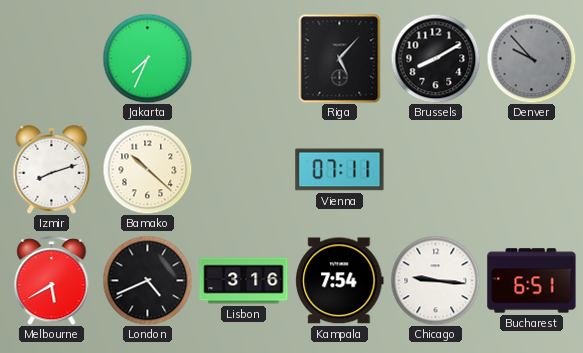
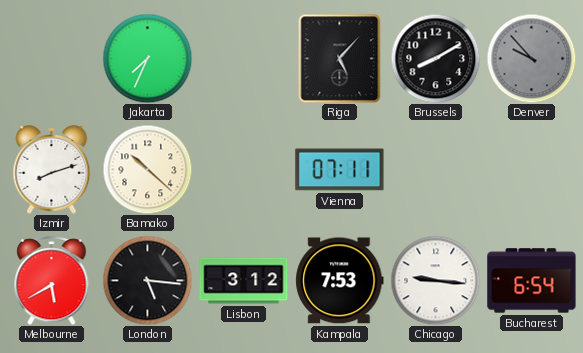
London: 4:41 -> 5:16
Lisbon: 3:16 -> 3:12
Kampala: 7:54 -> 7:53
Bucharest: 6:51 -> 6:54
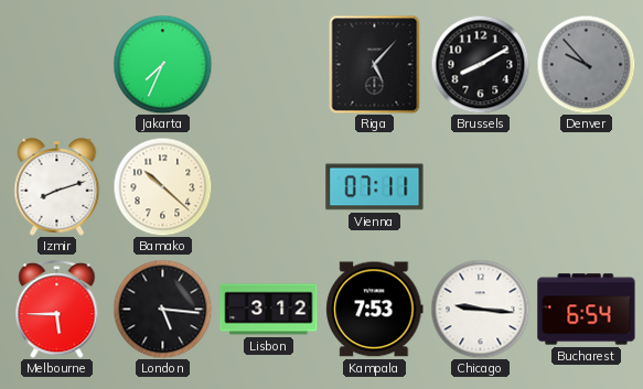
Melbourne: 5:40 -> 5:45
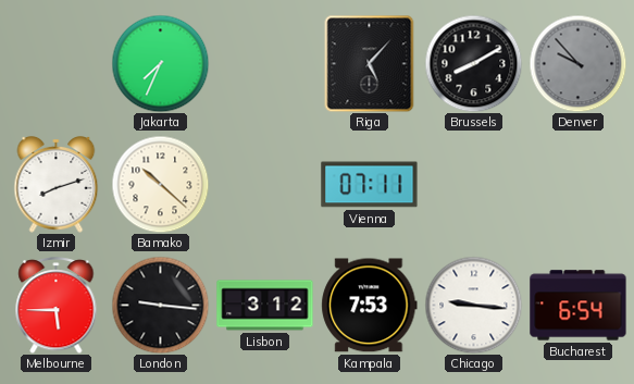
London: 5:16 -> 9:16
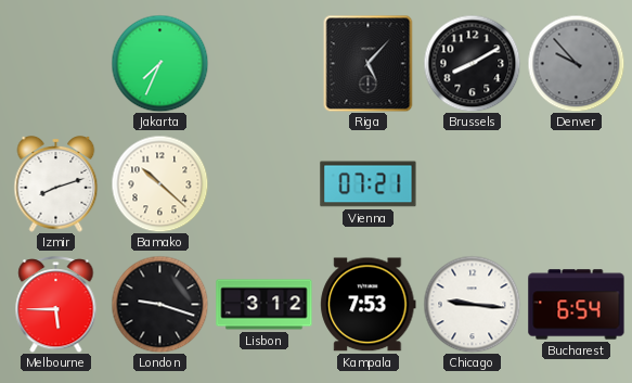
Vienna: 07:11 -> 07:21
London: 9:16 -> 9:18
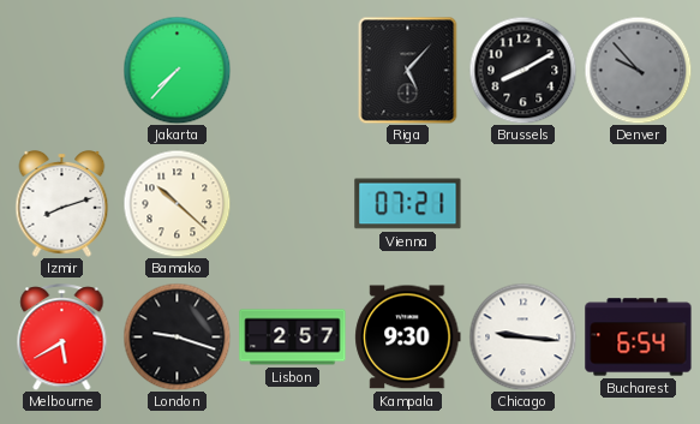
Jakarta: 7:34 -> 7:37
Melbourne: 5:45 -> 5:40
Lisbon: 3:12 -> 2:57
Kampala: 7:53 -> 9:30
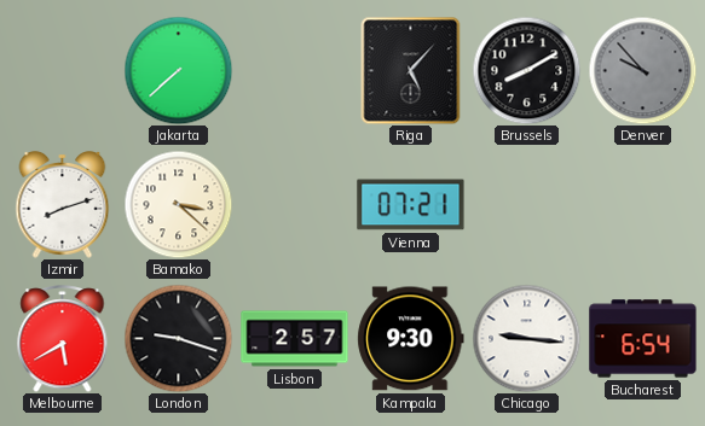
Jakarta: 7:37 -> 7:38
Bamako: 10:22 -> 3:22
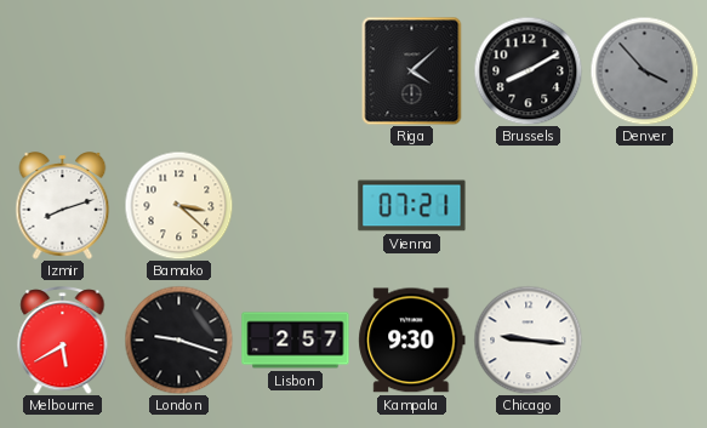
Jakarta: 7:38 -> none
Riga: 5:07 -> 4:08
Denver: 9:53 -> 3:53
Bucharest: 6:54 -> none
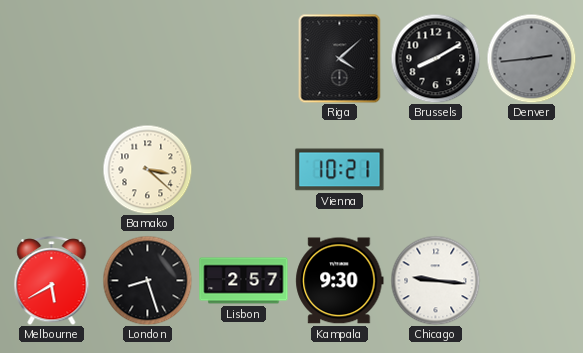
Denver: 3:53 -> 2:44
Izmir: 8:12 -> none
Vienna: 07:21 -> 10:21
London: 9:18 -> 8:27
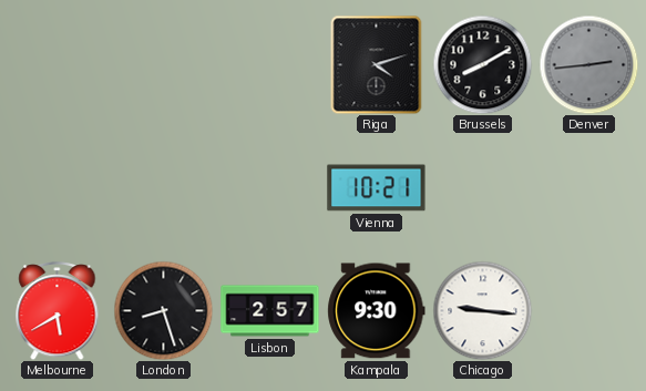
Riga: 4:08 -> 4:12
Bamako: 3:22 -> none
